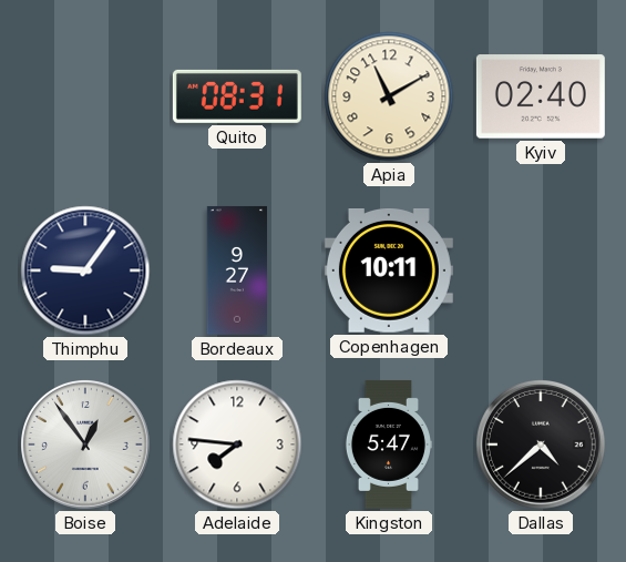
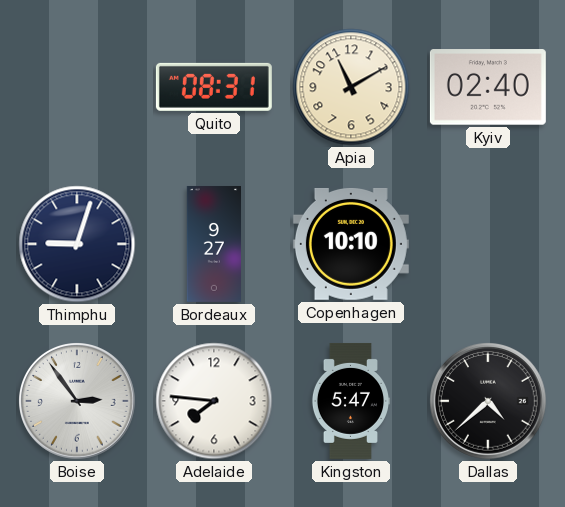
Thimphu: 9:06 -> 9:03
Copenhagen: 10:11 -> 10:10
Boise: 12:54 -> 2:54
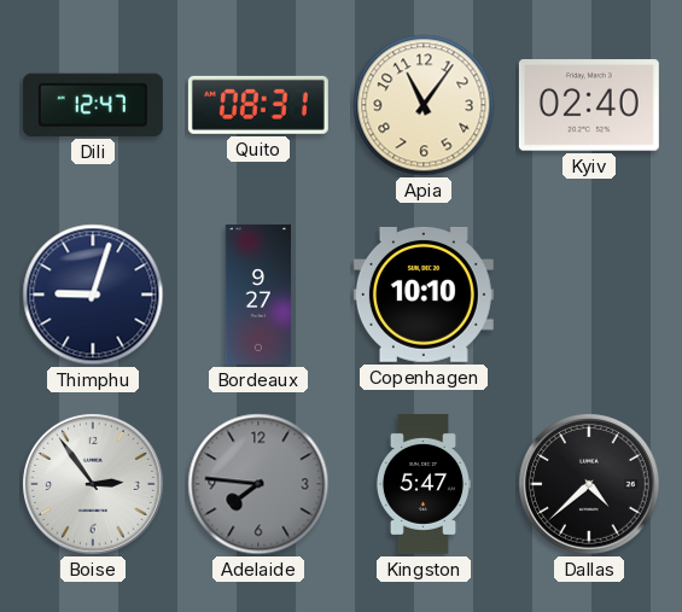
Dili: none -> 12:47
Apia: 11:10 -> 11:06
Adelaide dial: white -> grey
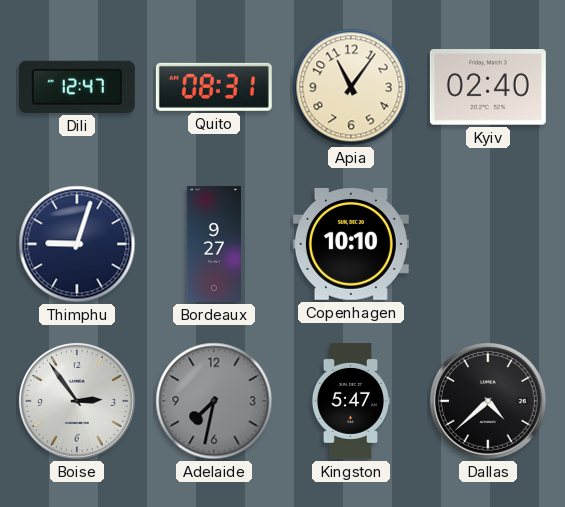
Adelaide: 7:46 -> 7:32
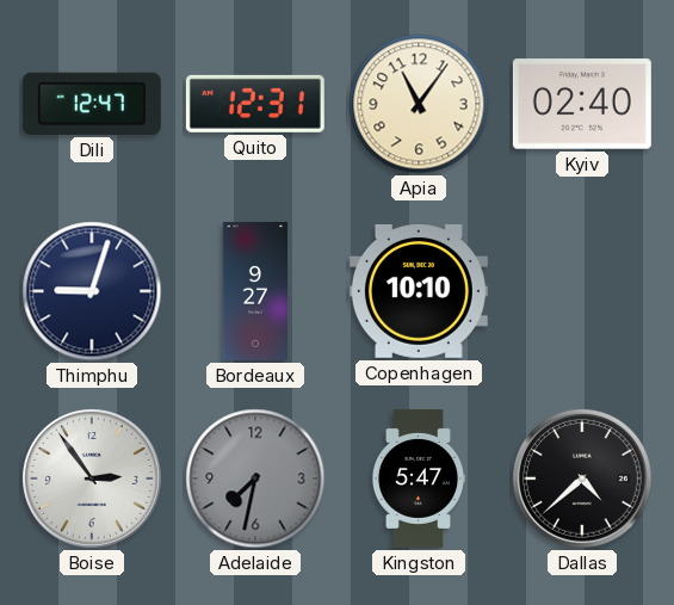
Quito: 08:31 -> 12:31
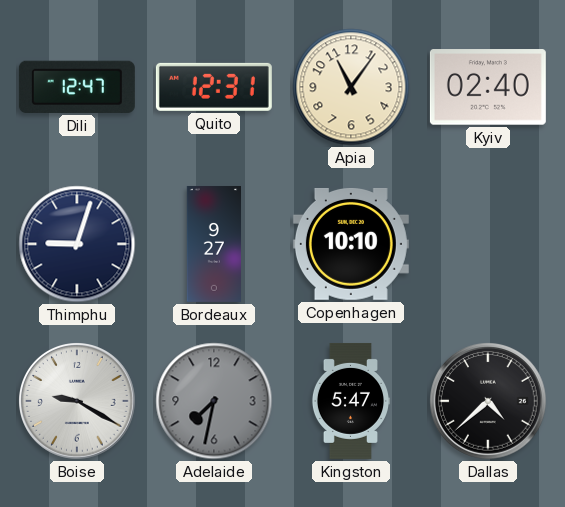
Boise: 2:54 -> 9:20
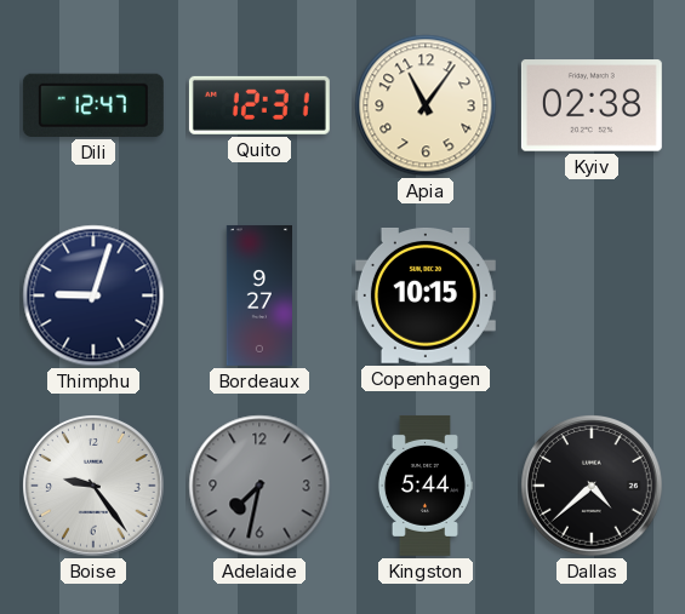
Kyiv: 02:40 -> 02:38
Copenhagen: 10:10 -> 10:15
Boise: 9:20 -> 9:24
Kingston: 5:47 -> 5:44
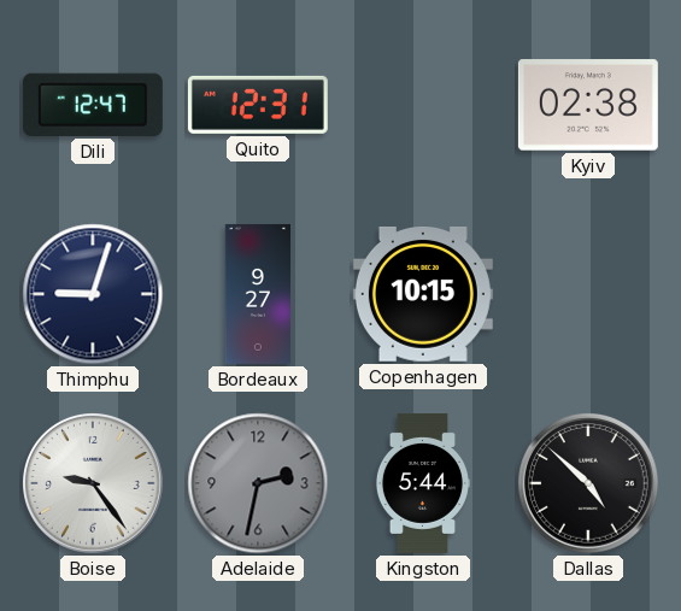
Apia: 11:06 -> none
Adelaide: 7:32 -> 2:32
Dallas: 4:38 -> 4:52
